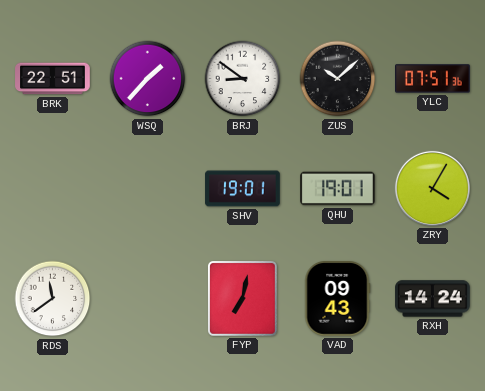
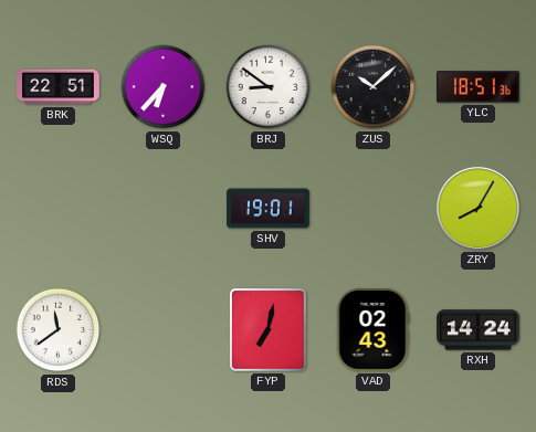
WSQ: 1:37 -> 6:37
YLC: 07:51 -> 18:51
QHU: 19:01 -> none
ZRY: 4:05 -> 8:05
VAD: 09:43 -> 02:43
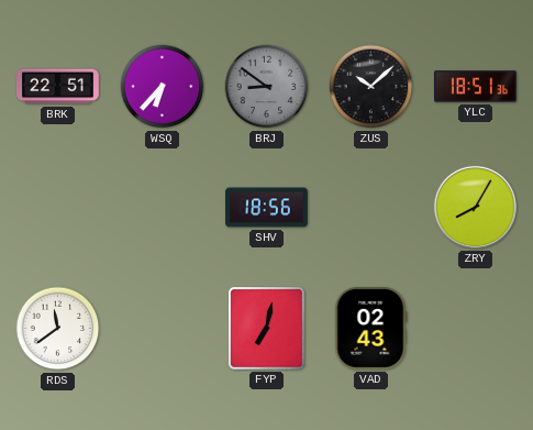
BRJ dial: white -> grey
SHV: 19:01 -> 18:56
RXH: 14:24 -> none
